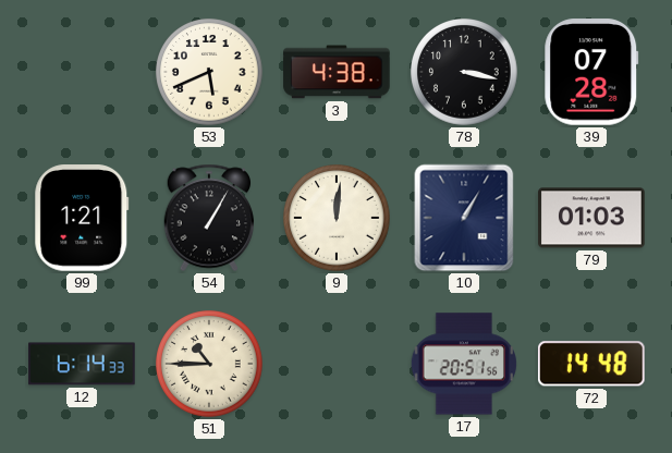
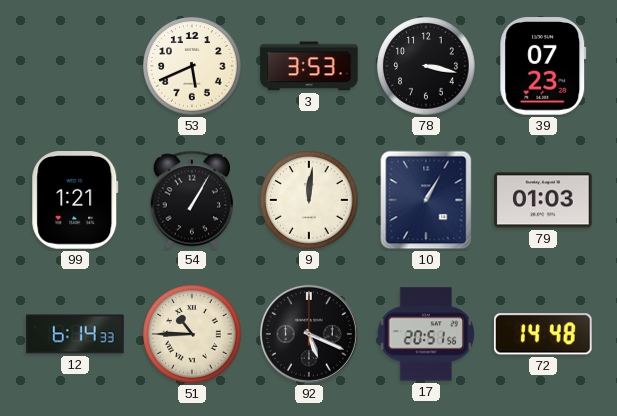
3: 4:38 -> 3:53
39: 07:28 -> 07:23
92: none -> 5:19
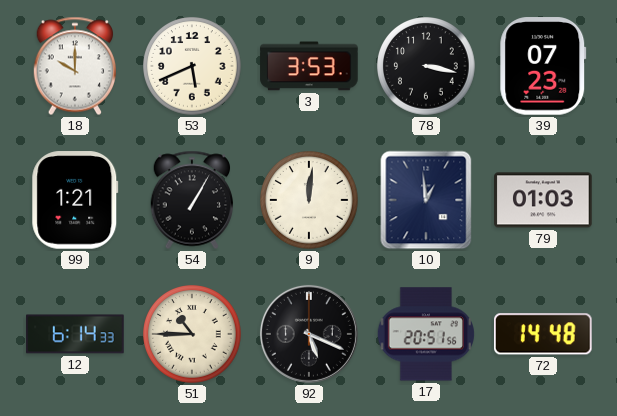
18: none -> 10:00
10: 1:05 -> 12:59
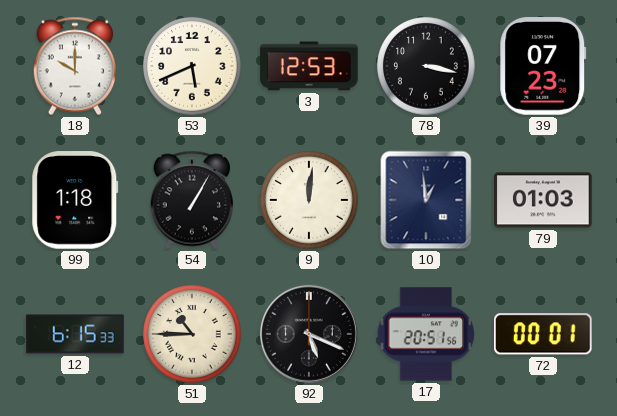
3: 3:53 -> 12:53
99: 1:21 -> 1:18
12: 6:14 -> 6:15
72: 14:48 -> 00:01
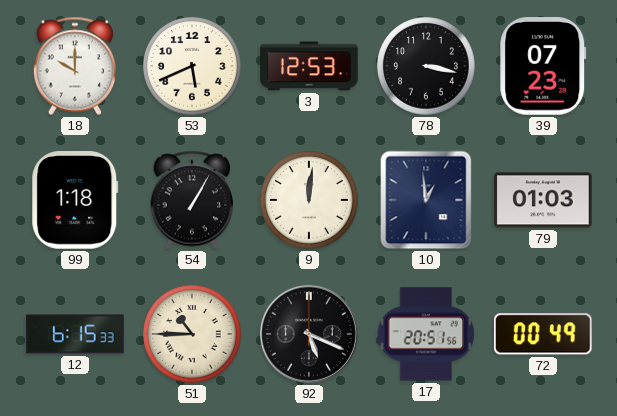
72: 00:01 -> 00:49
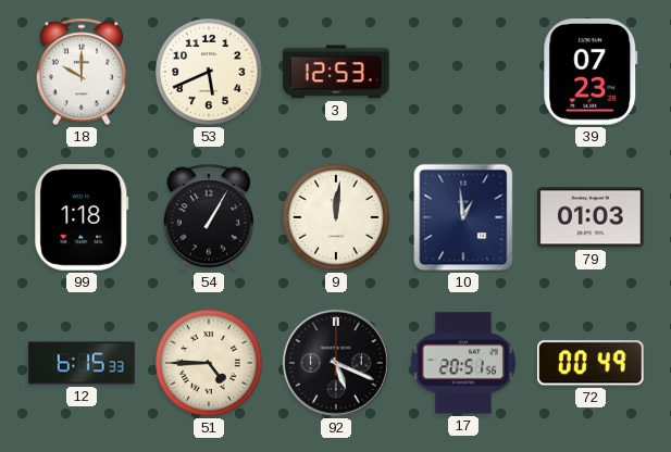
78: 3:17 -> none
51: 10:45 -> 4:45
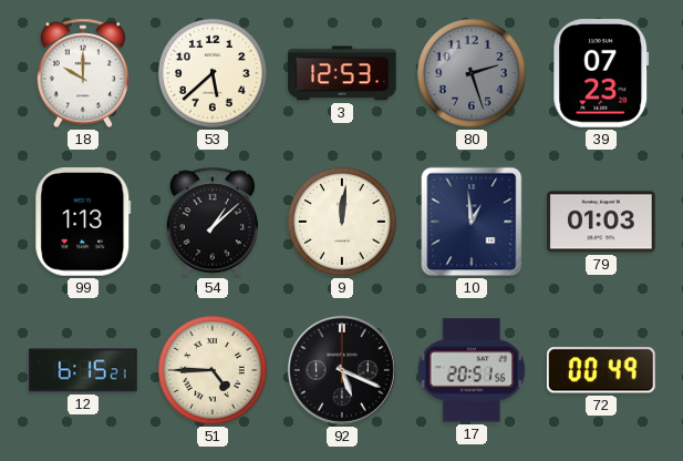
53: 5:41 -> 5:38
80: none -> 2:27
99: 1:18 -> 1:13
54: 1:05 -> 1:08
12: 6:15:33 -> 6:15:21
